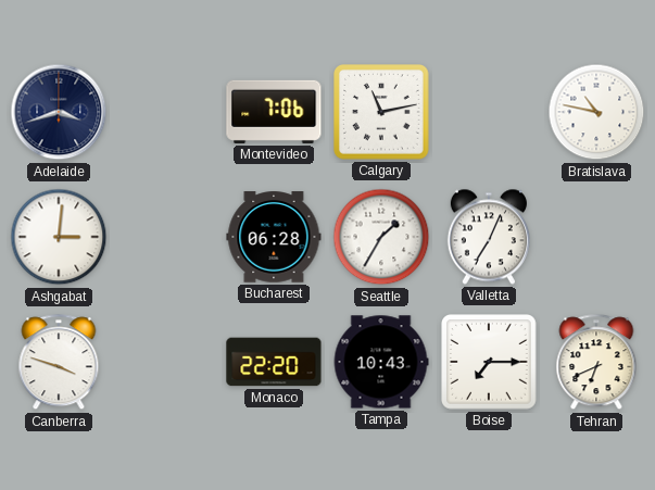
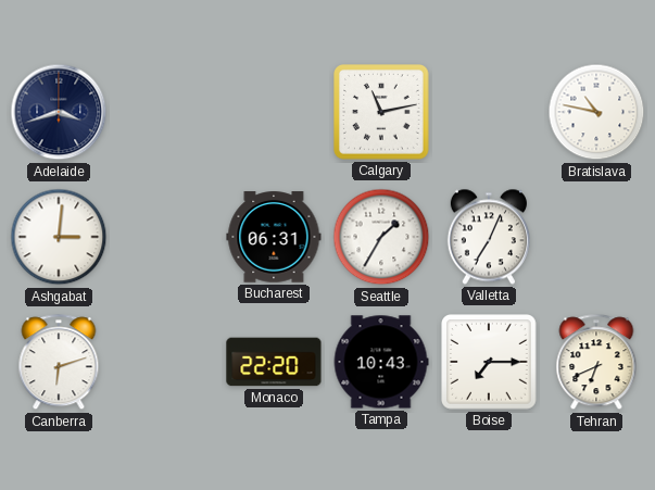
Montevideo: 7:06 -> none
Bucharest: 06:28 -> 06:31
Canberra: 3:48 -> 6:12
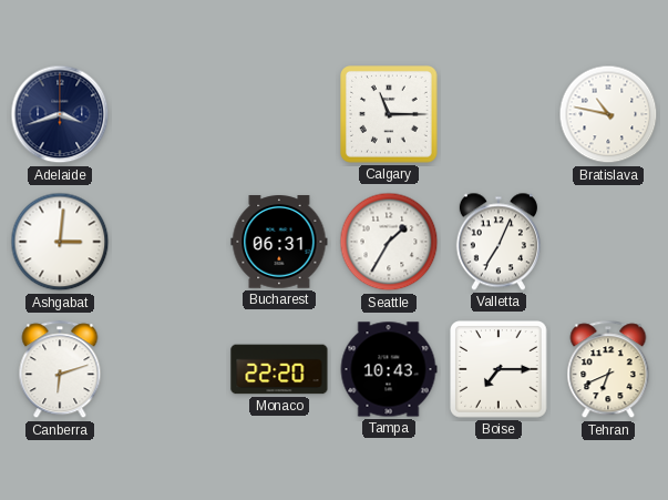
Calgary: 11:13 -> 11:15
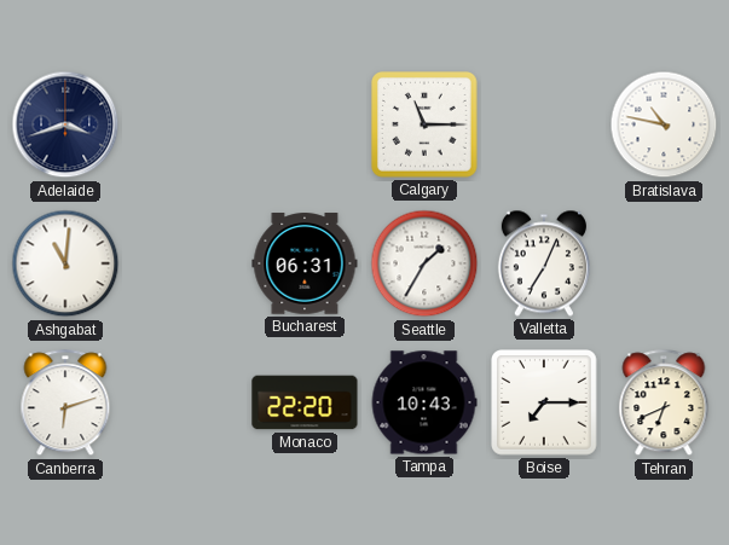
Ashgabat: 3:01 -> 11:01
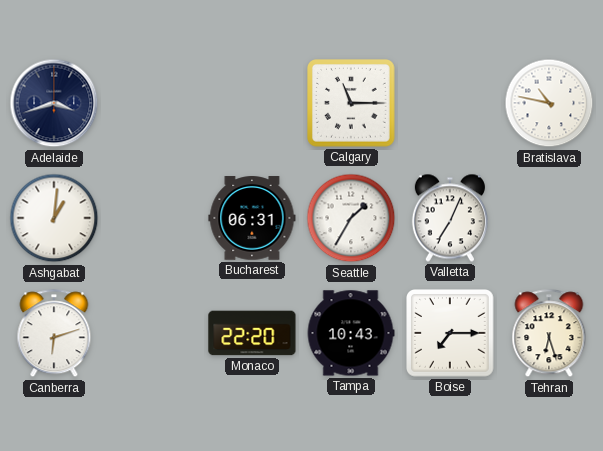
Ashgabat: 11:01 -> 1:01
Tehran: 6:41 -> 6:27
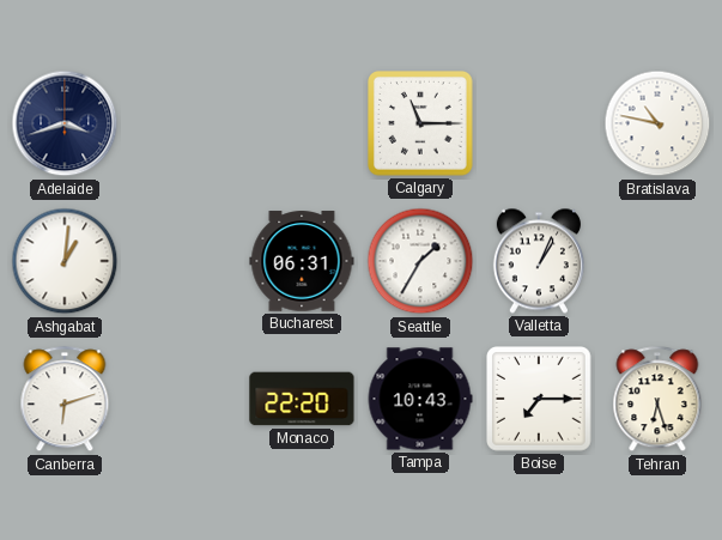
Valletta: 7:04 -> 1:04
